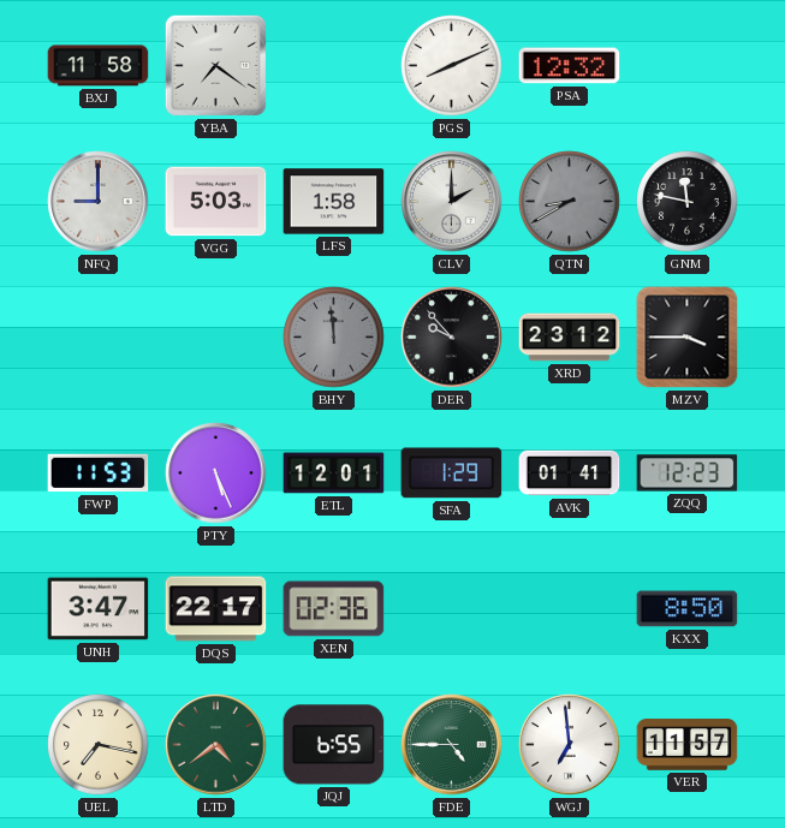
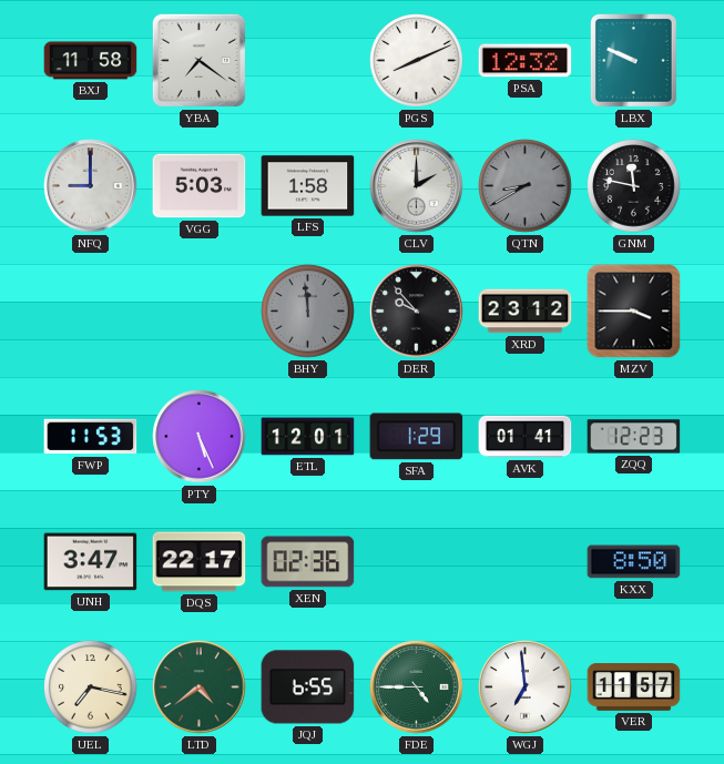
LBX: none -> 9:49
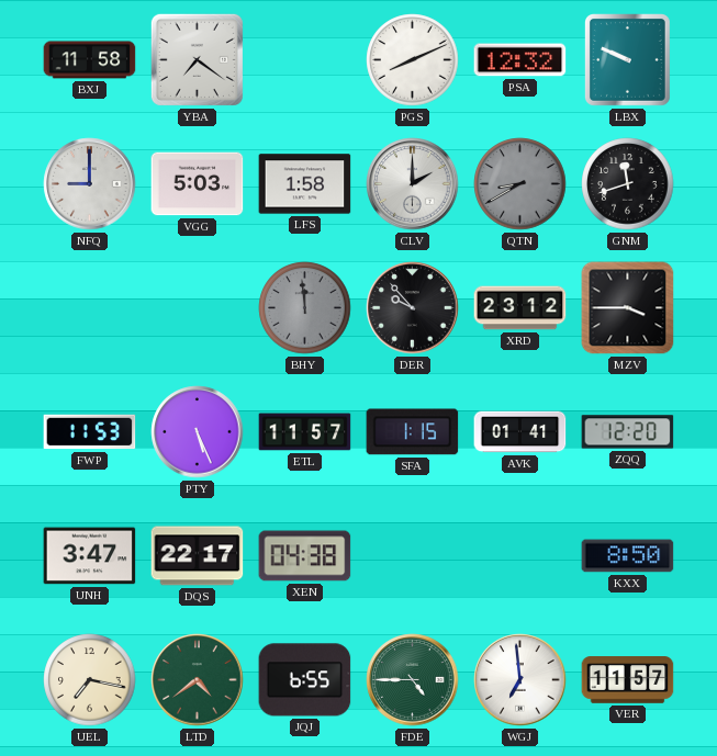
GNM: 11:47 -> 11:42
ETL: 12:01 -> 11:57
SFA: 1:29 -> 1:15
ZQQ: 12:23 -> 12:20
XEN: 02:36 -> 04:38
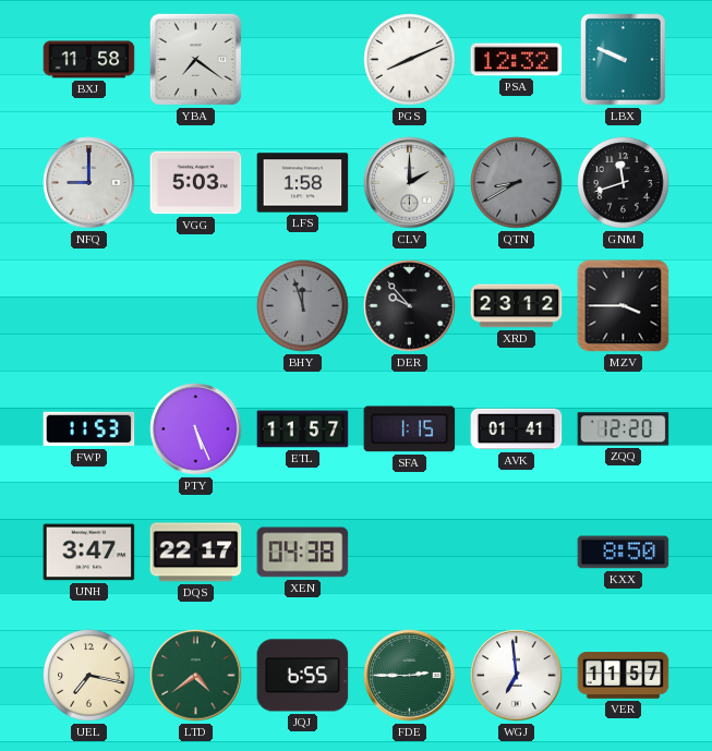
BHY: 11:59 -> 11:57
FDE: 4:45 -> 2:45
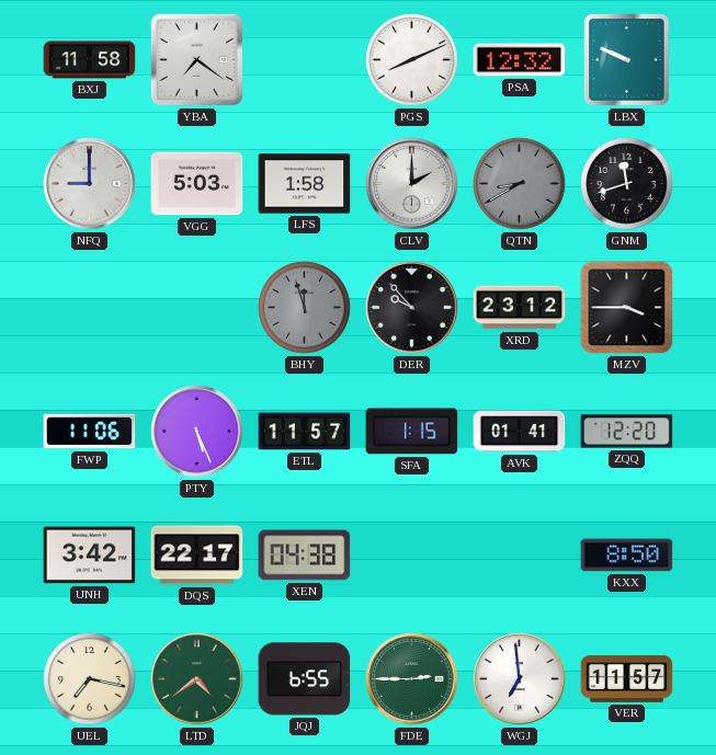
FWP: 11:53 -> 11:06
UNH: 3:47 -> 3:42
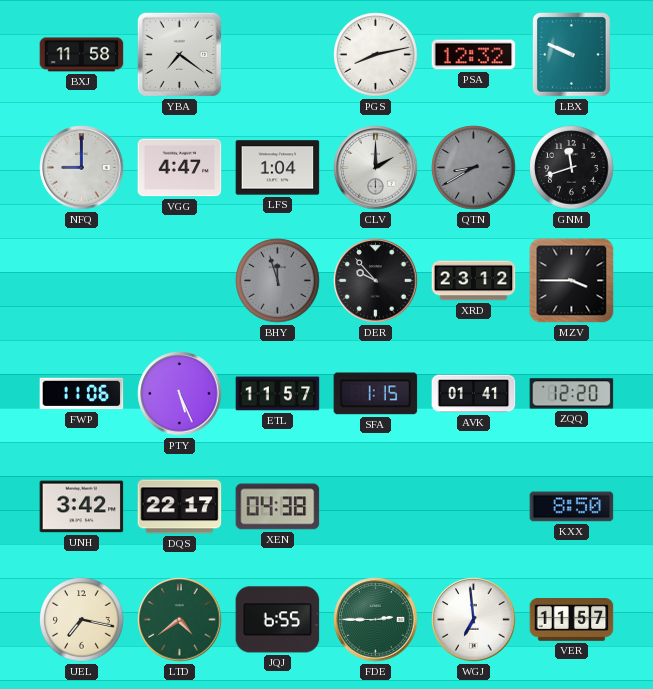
PGS: 8:11 -> 8:13
VGG: 5:03 -> 4:47
LFS: 1:58 -> 1:04
